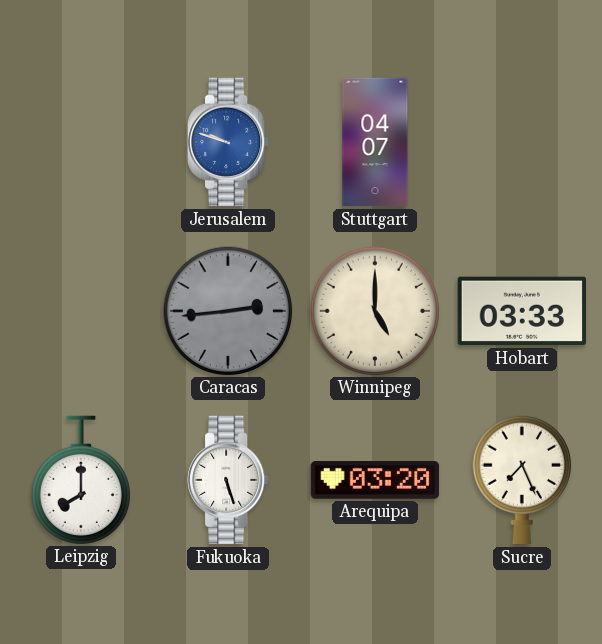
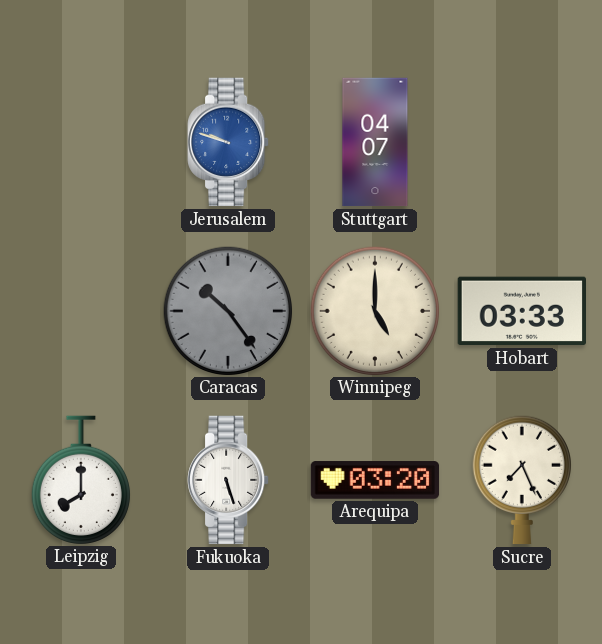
Caracas: 2:44 -> 10:24
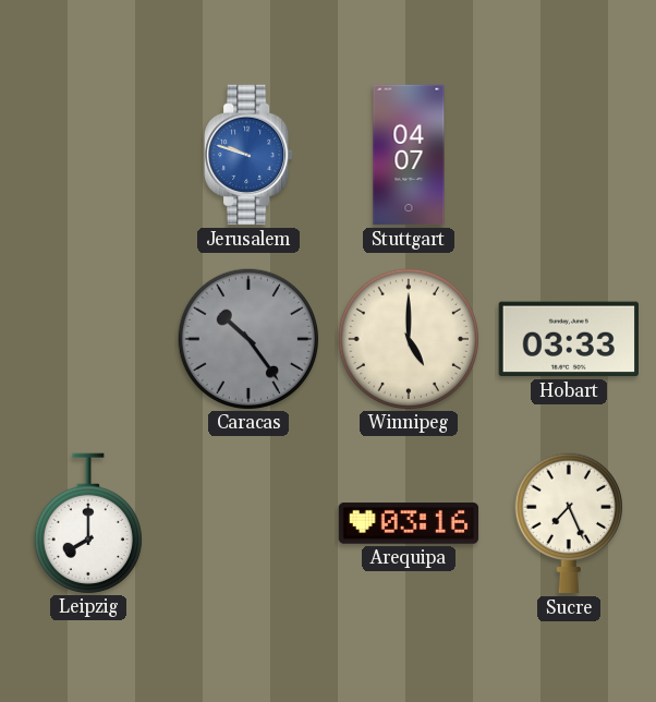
Fukuoka: 5:27 -> none
Arequipa: 03:20 -> 03:16
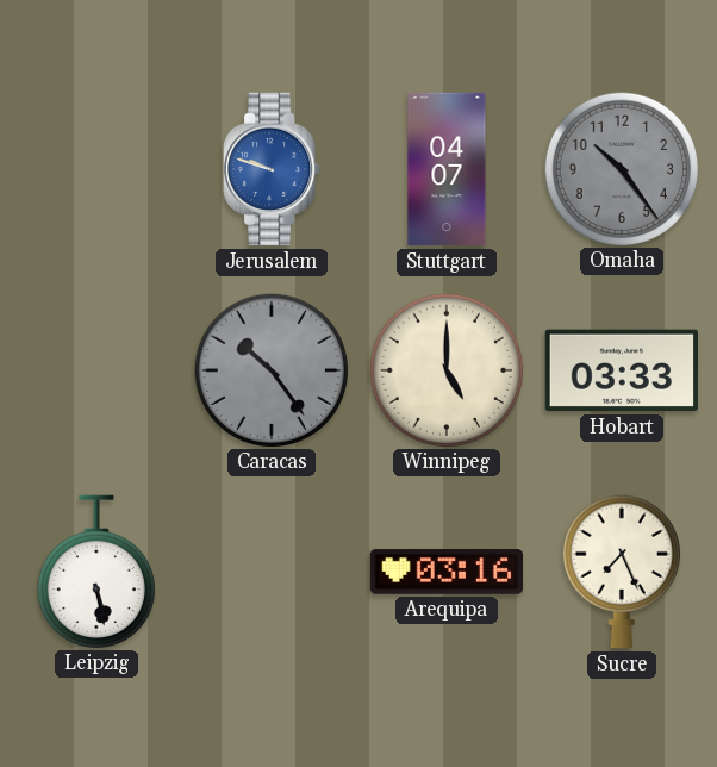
Omaha: none -> 10:24
Leipzig: 8:00 -> 5:28
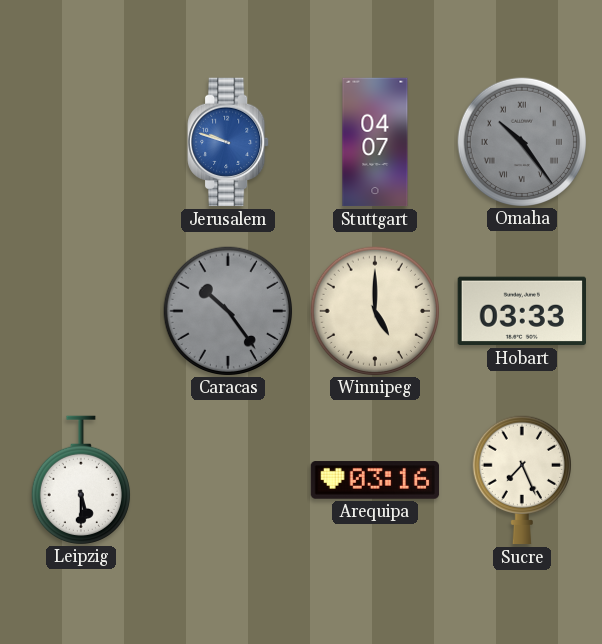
Omaha numerals: Arabic -> Roman
Leipzig: 5:28 -> 5:30
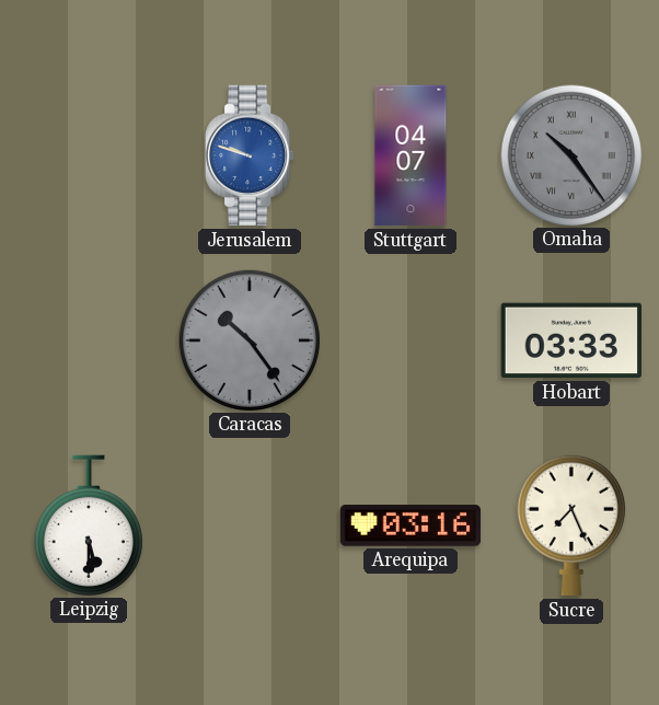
Winnipeg: 5:00 -> none
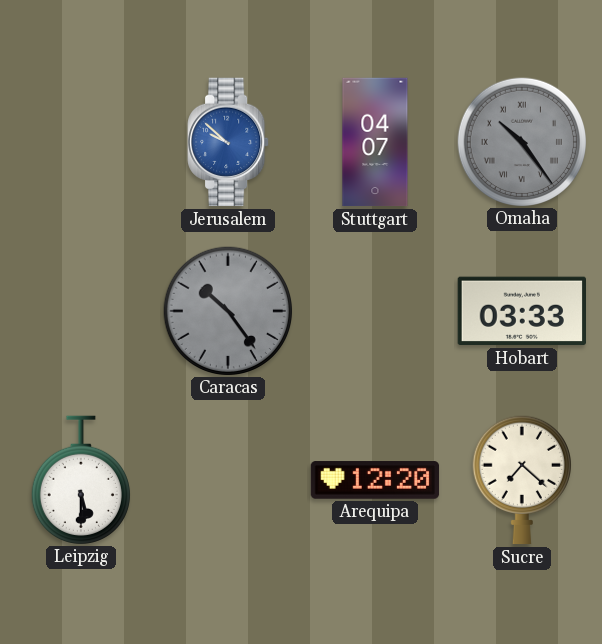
Jerusalem: 9:48 -> 9:52
Arequipa: 03:16 -> 12:20
Sucre: 7:26 -> 7:22
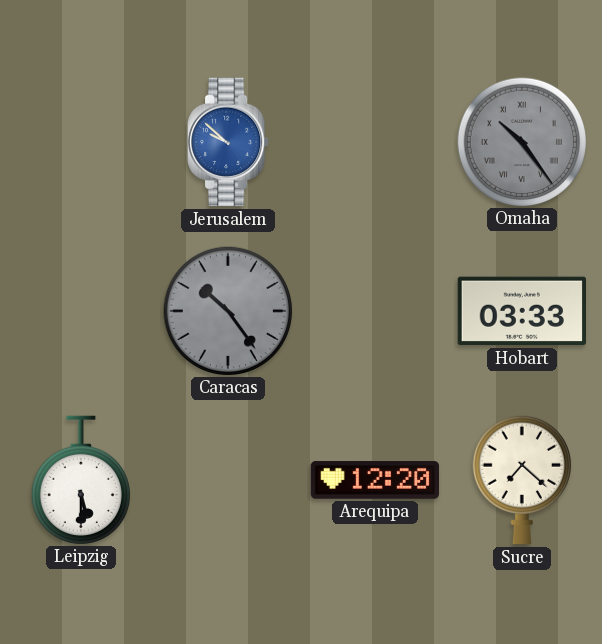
Stuttgart: 04:07 -> none
